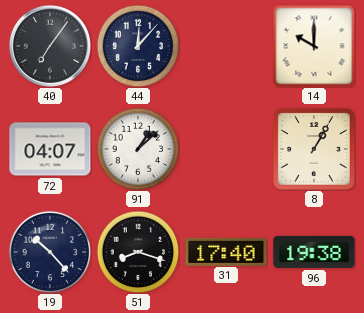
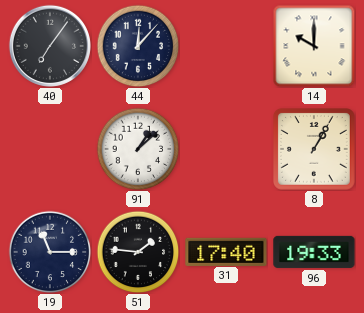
72: 04:07 -> none
19: 10:23 -> 11:15
51: 8:18 -> 1:46
96: 19:38 -> 19:33
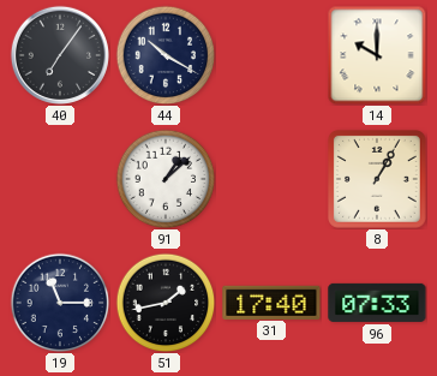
44: 12:07 -> 10:20
51: 1:46 -> 1:43
96: 19:33 -> 07:33
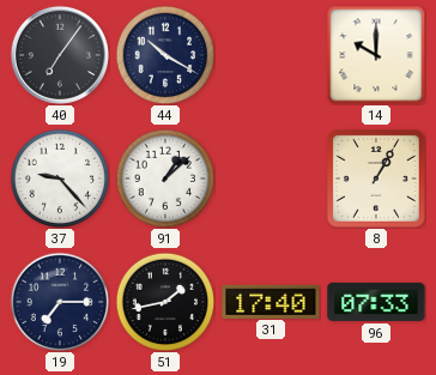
37: none -> 9:23
19: 11:15 -> 7:15
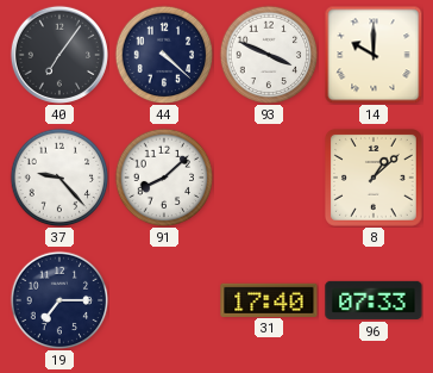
44: 10:20 -> 4:22
93: none -> 3:49
91: 1:08 -> 8:08
8: 1:05 -> 1:08
51: 1:43 -> none
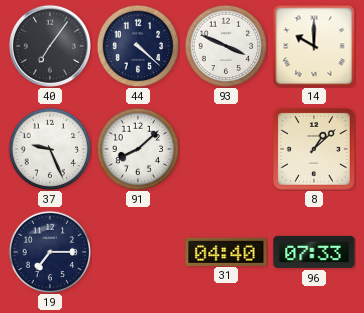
37: 9:23 -> 9:26
31: 17:40 -> 04:40
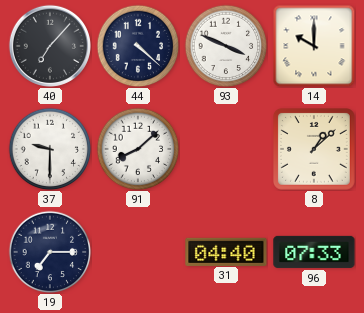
40: 7:06 -> 7:07
37: 9:26 -> 9:30
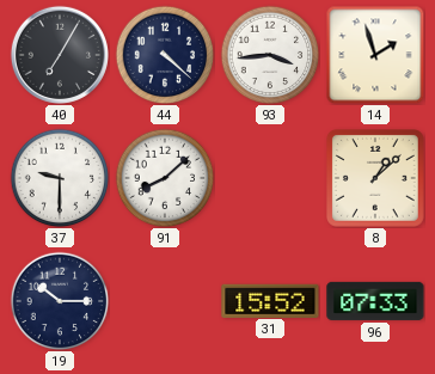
40: 7:07 -> 7:05
93: 3:49 -> 3:44
14: 10:00 -> 1:57
19: 7:15 -> 10:15
31: 04:40 -> 15:52
